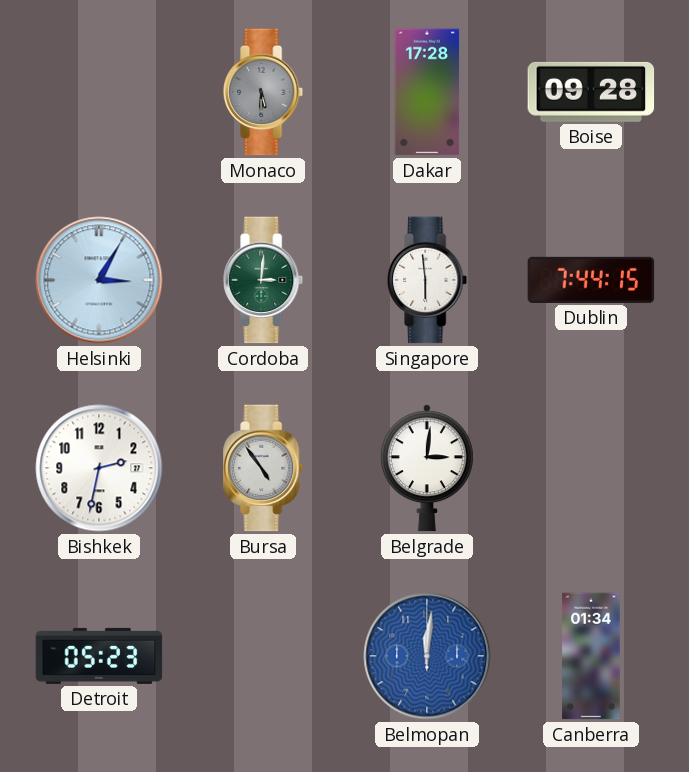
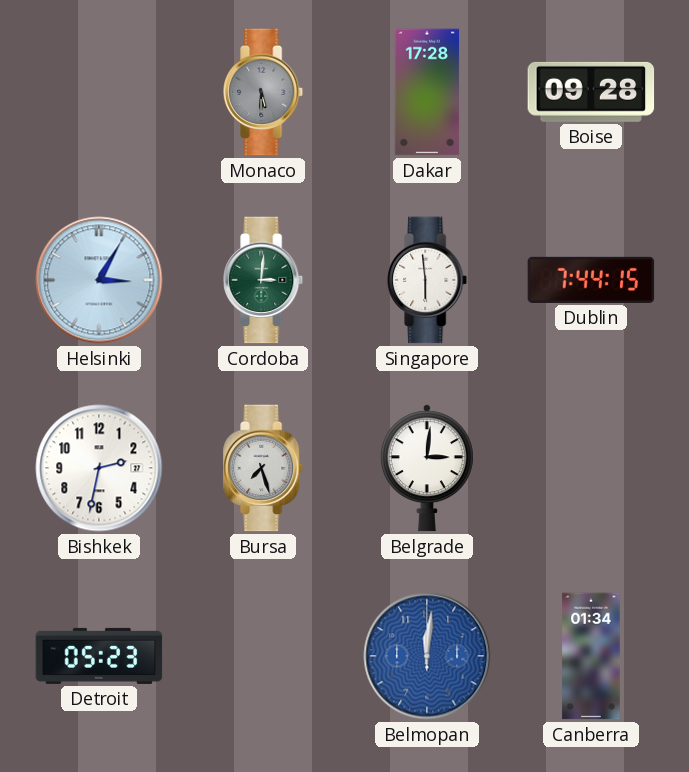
Bursa: 4:54 -> 7:27
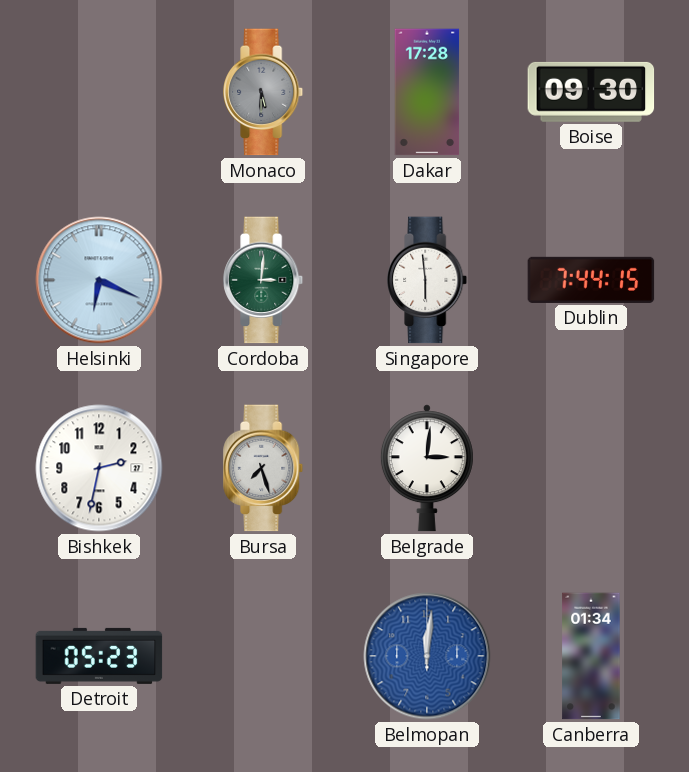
Boise: 09:28 -> 09:30
Helsinki: 3:05 -> 6:19
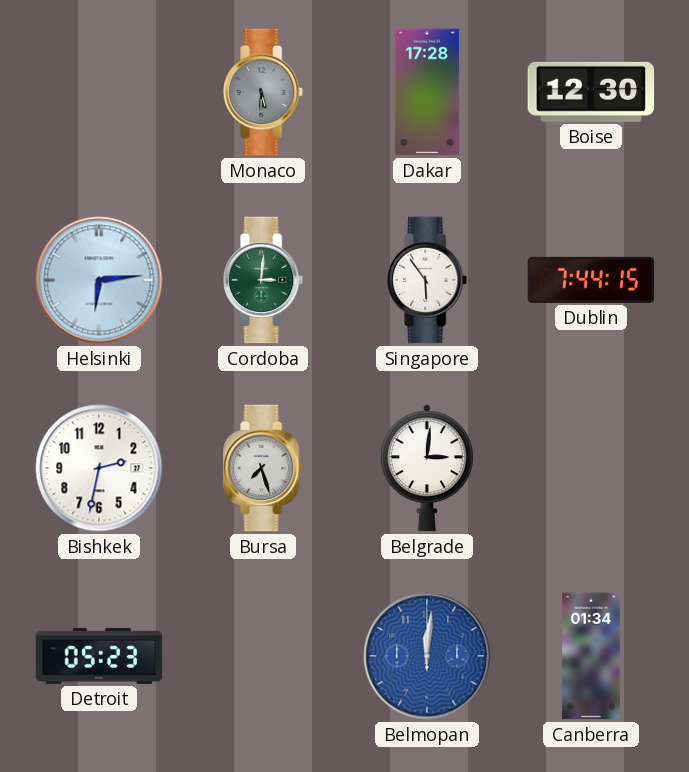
Boise: 09:30 -> 12:30
Helsinki: 6:19 -> 6:14
Singapore: 5:59 -> 5:54
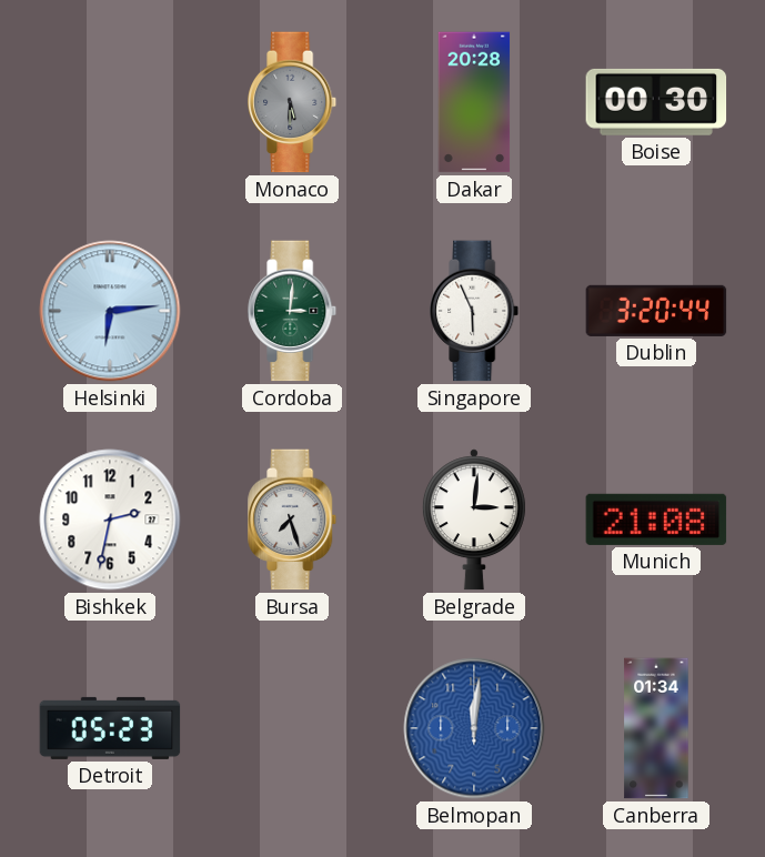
Dakar: 17:28 -> 20:28
Boise: 12:30 -> 00:30
Singapore: 5:54 -> 5:56
Dublin: 7:44 -> 3:20
Munich: none -> 21:08
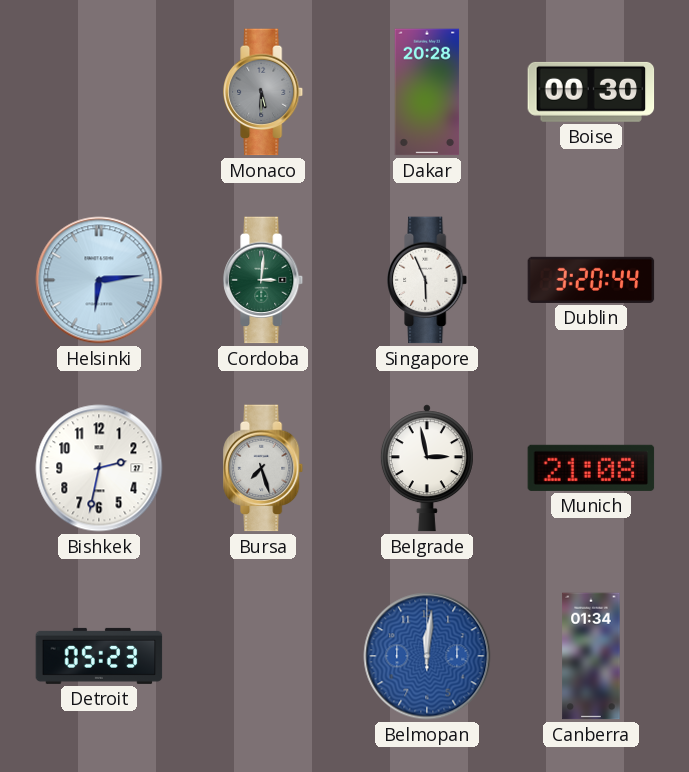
Belgrade: 3:01 -> 2:58
